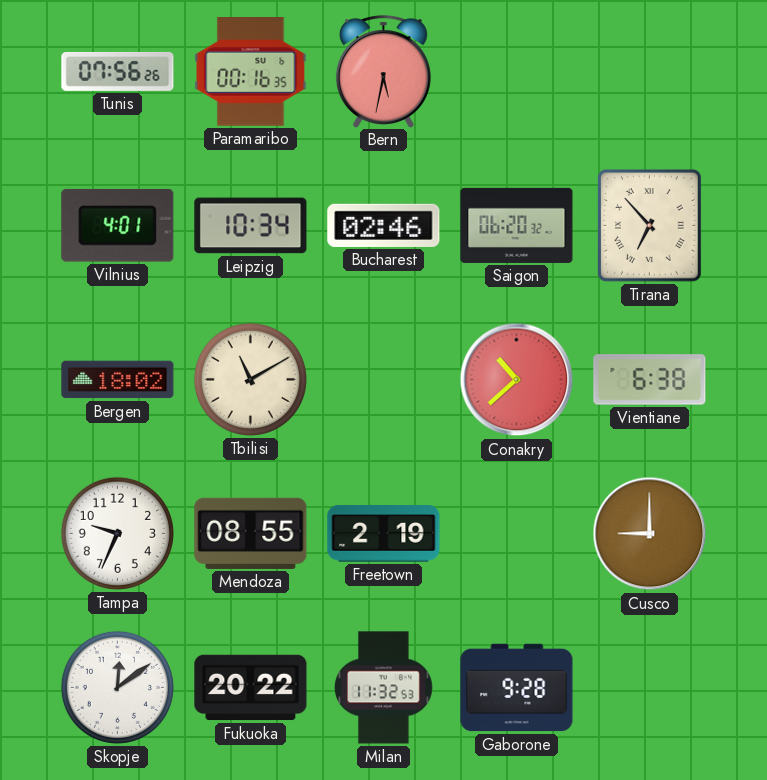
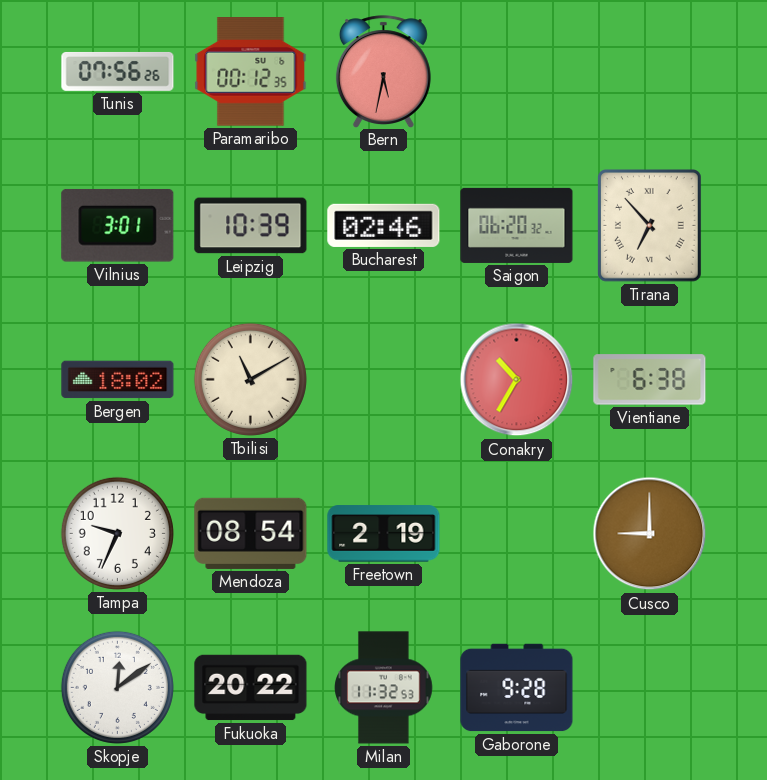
Paramaribo: 00:16 -> 00:12
Vilnius: 4:01 -> 3:01
Leipzig: 10:34 -> 10:39
Conakry: 10:38 -> 10:35
Mendoza: 08:55 -> 08:54
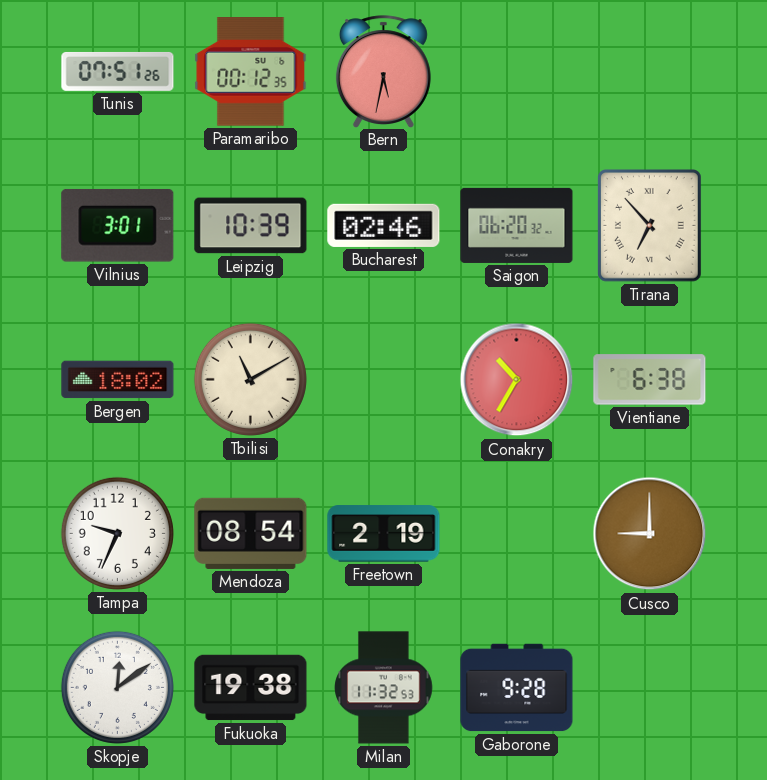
Tunis: 07:56 -> 07:51
Fukuoka: 20:22 -> 19:38
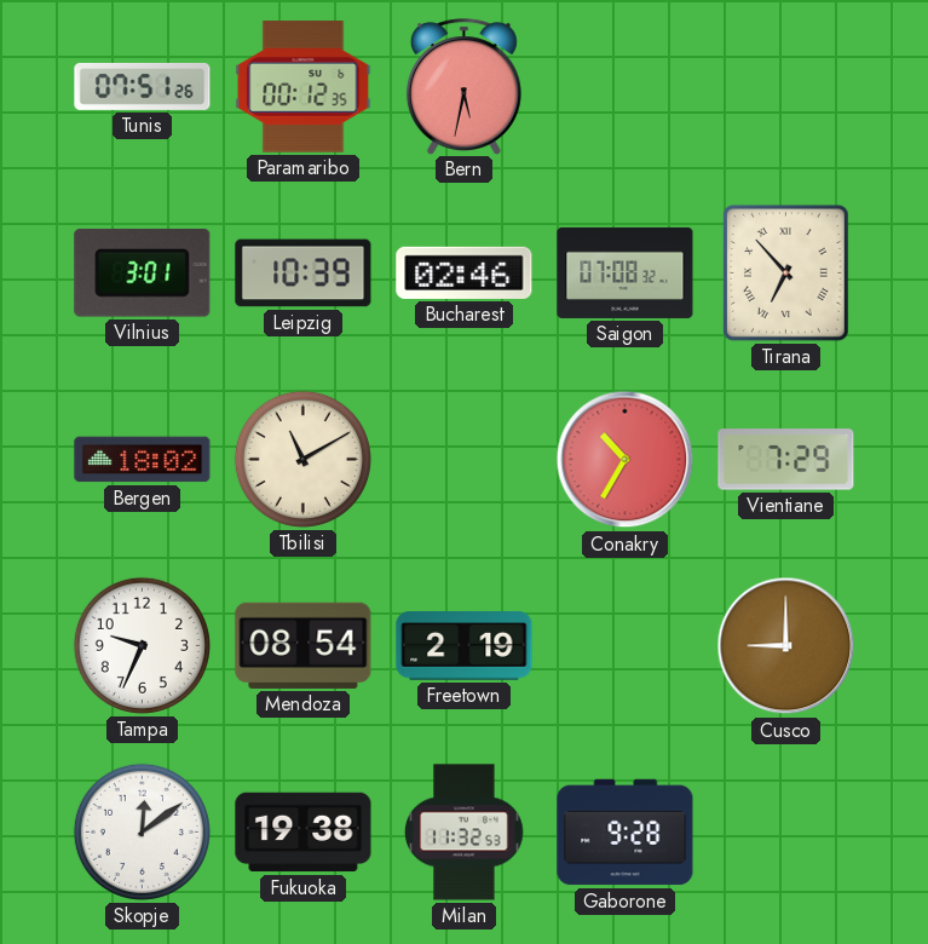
Saigon: 06:20 -> 07:08
Vientiane: 6:38 -> 7:29
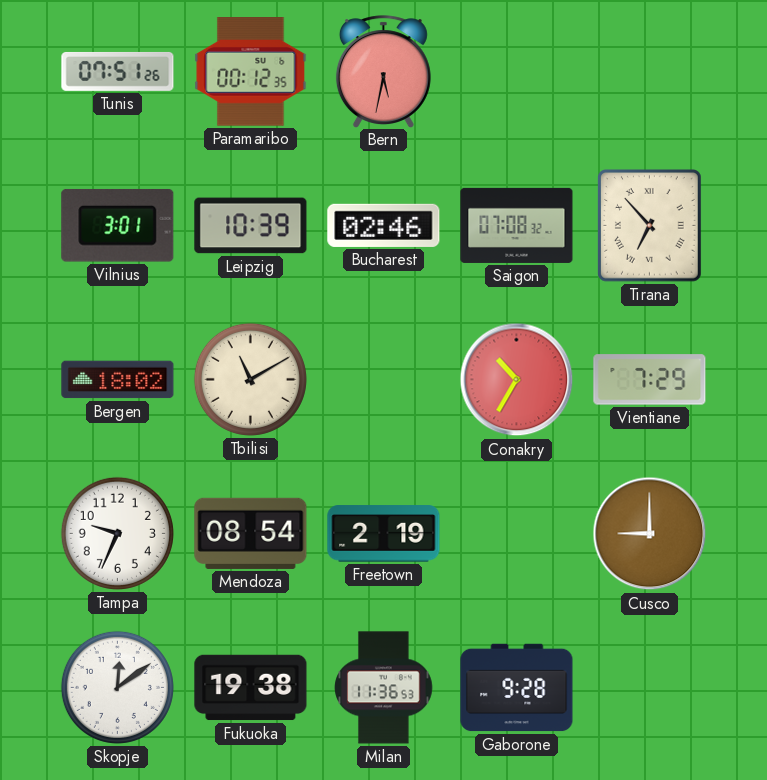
Milan: 11:32 -> 11:36
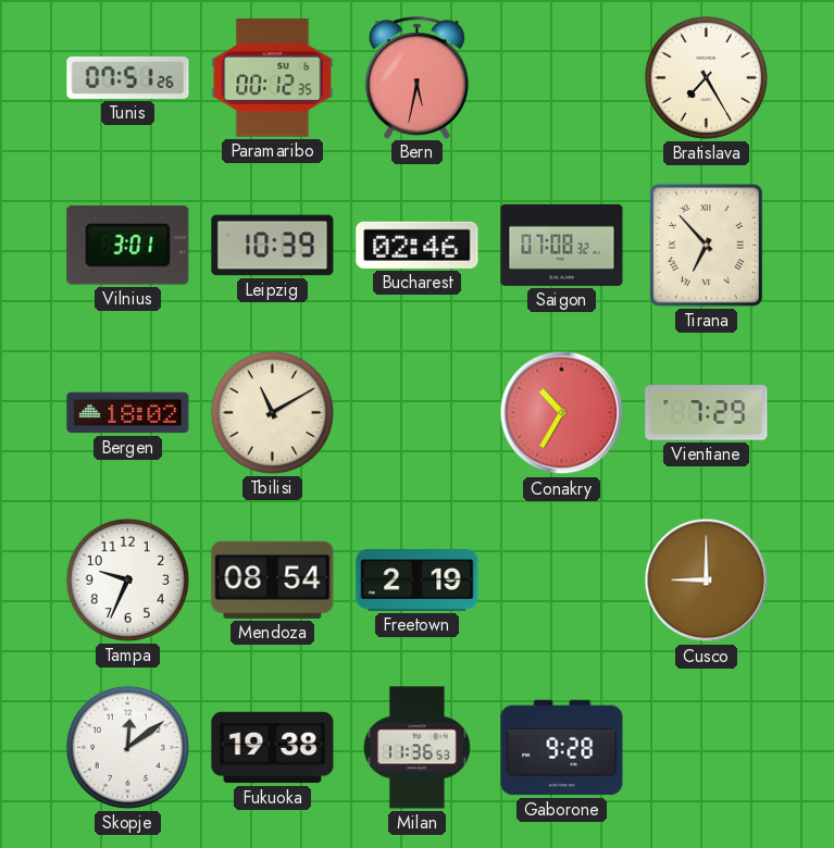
Bratislava: none -> 7:25
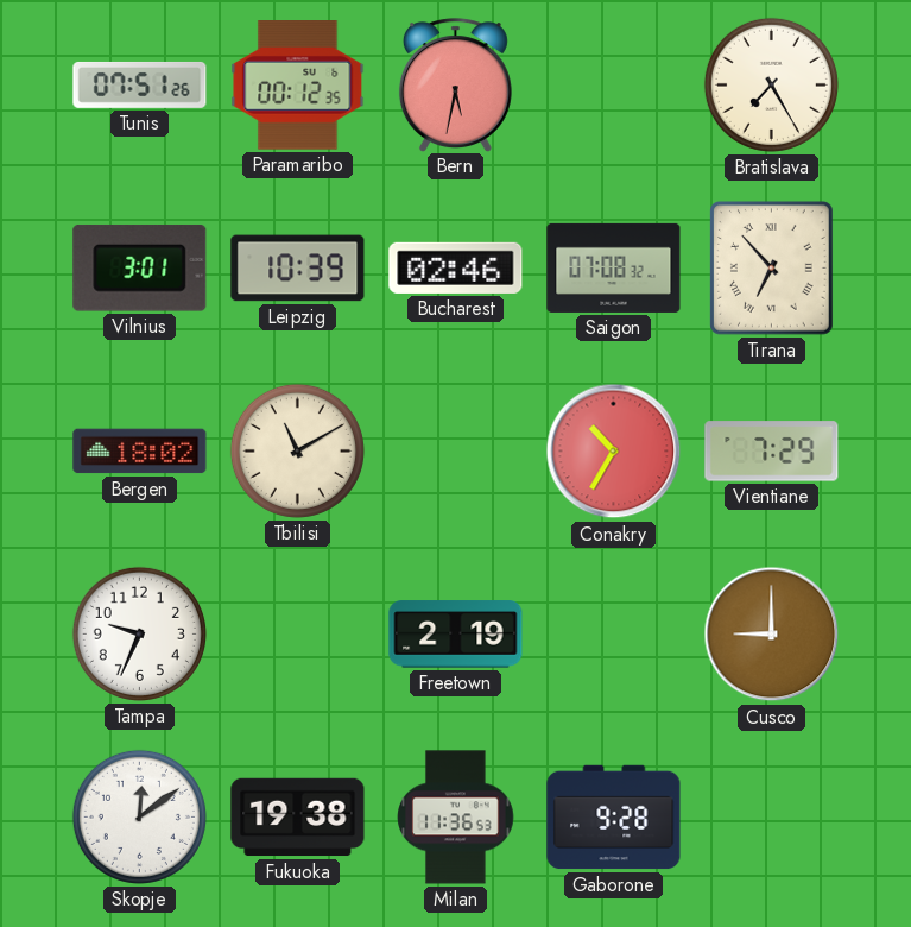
Mendoza: 08:54 -> none
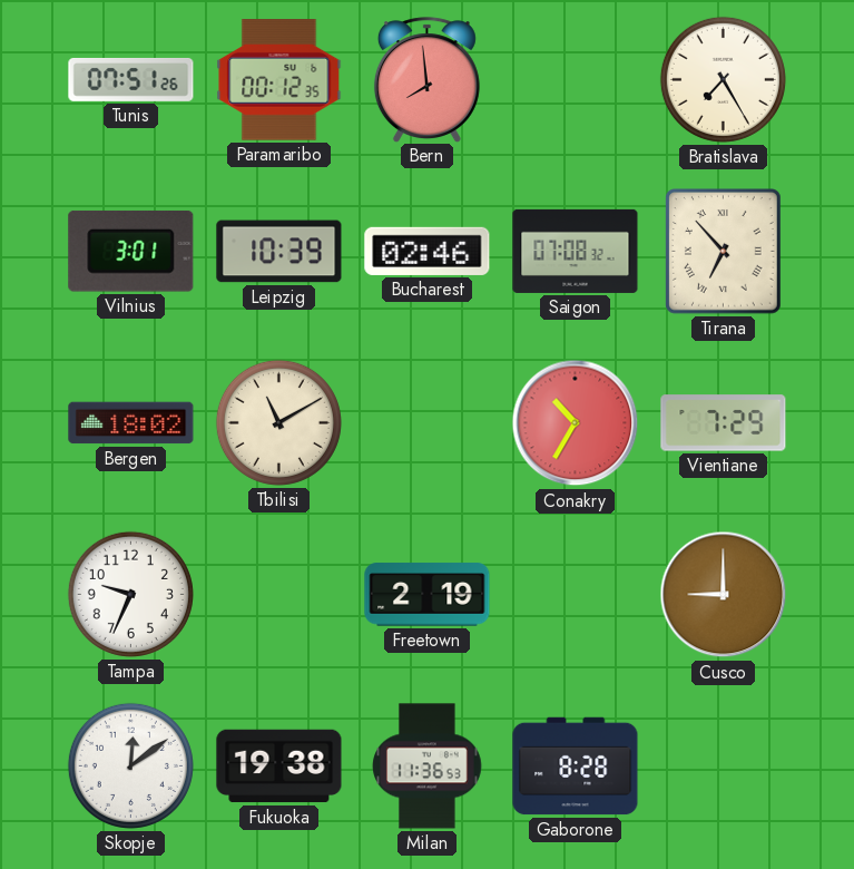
Bern: 5:32 -> 7:59
Gaborone: 9:28 -> 8:28
